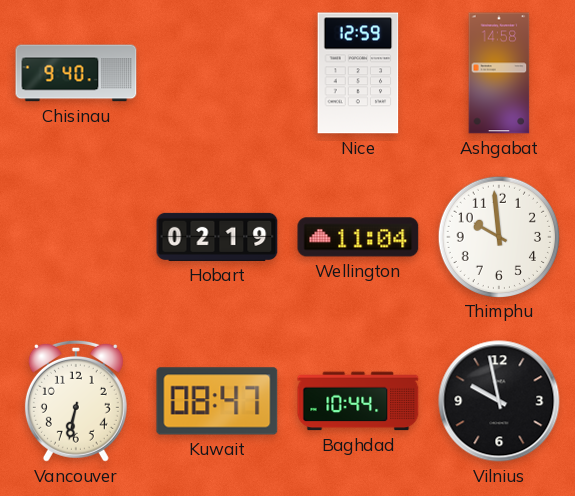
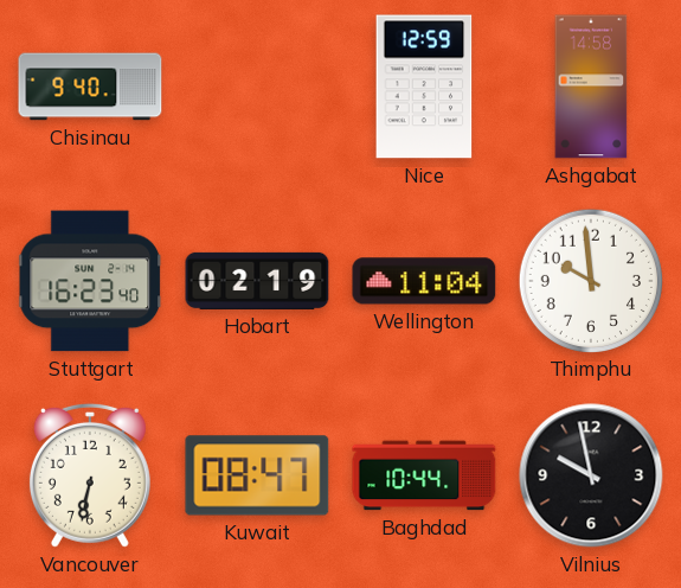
Stuttgart: none -> 16:23
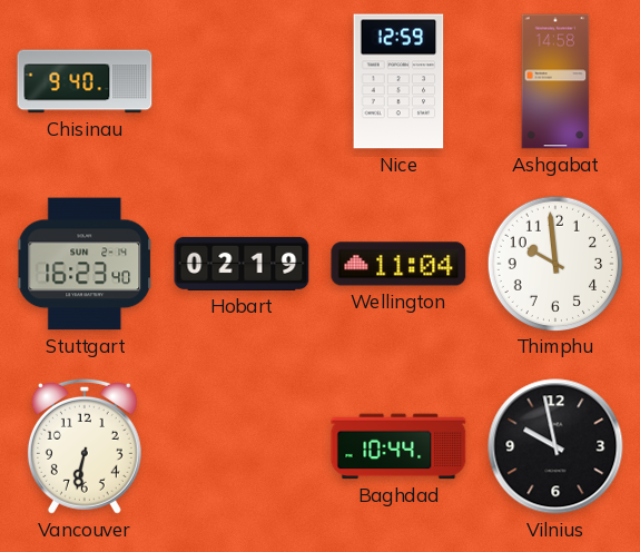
Kuwait: 08:47 -> none
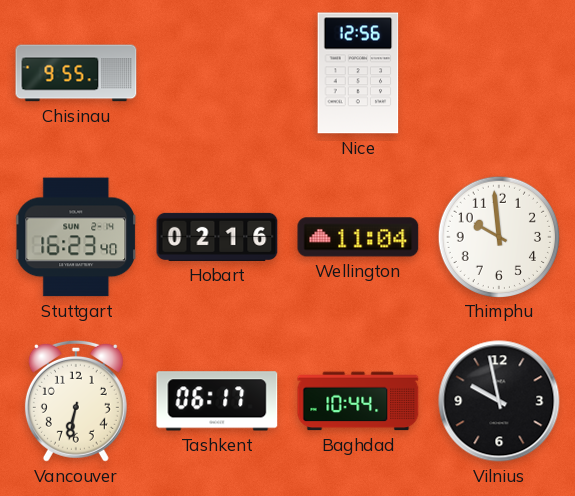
Chisinau: 9:40 -> 9:55
Nice: 12:59 -> 12:56
Ashgabat: 14:58 -> none
Hobart: 02:19 -> 02:16
Tashkent: none -> 06:17
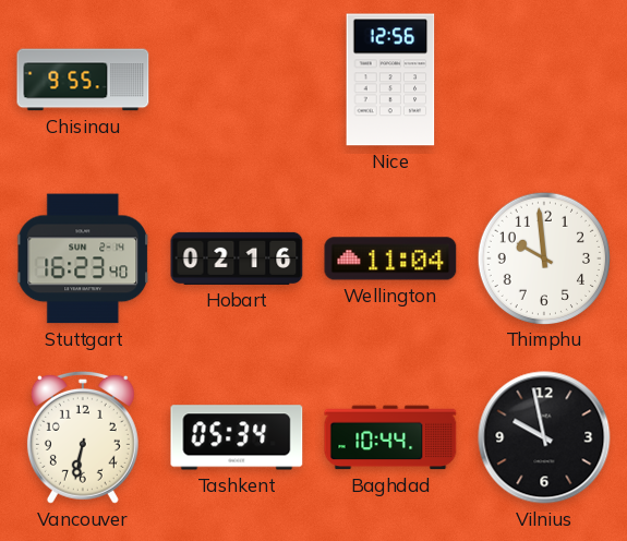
Tashkent: 06:17 -> 05:34
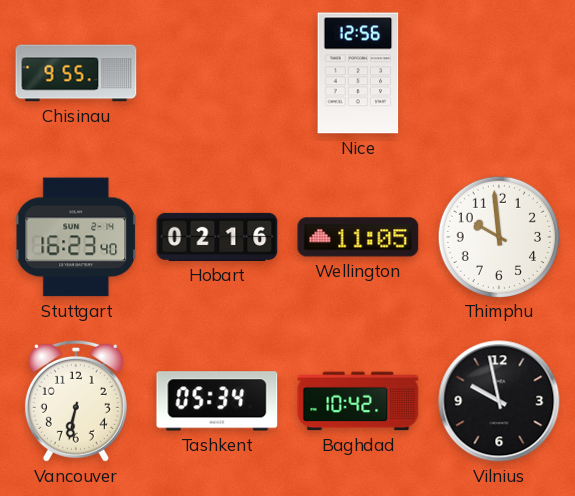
Wellington: 11:04 -> 11:05
Baghdad: 10:44 -> 10:42
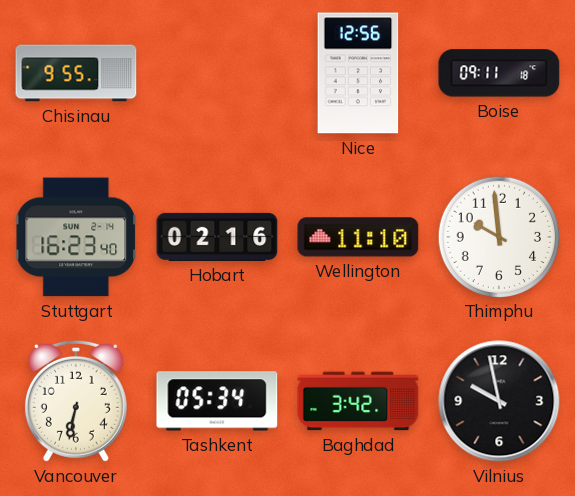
Boise: none -> 09:11
Wellington: 11:05 -> 11:10
Baghdad: 10:42 -> 3:42
